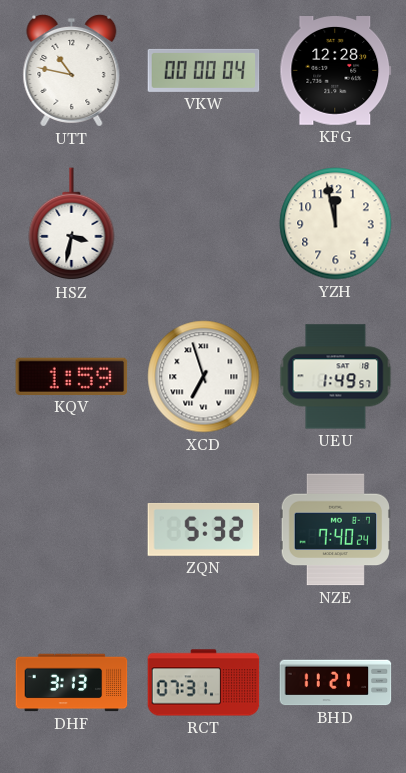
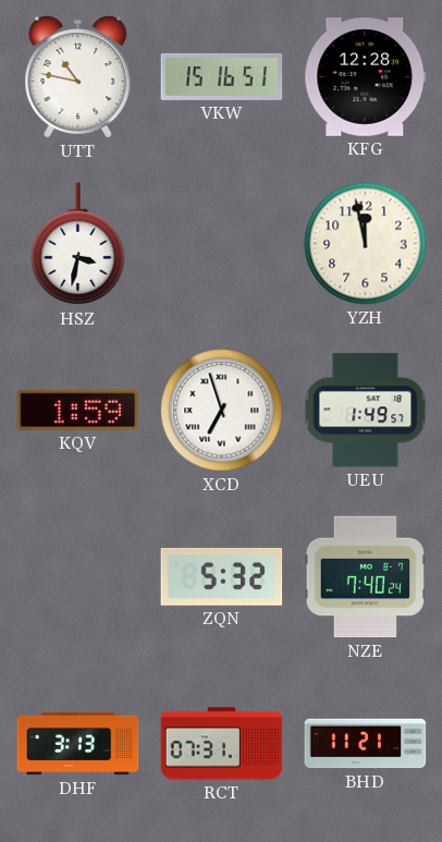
VKW: 00:00 -> 15:16
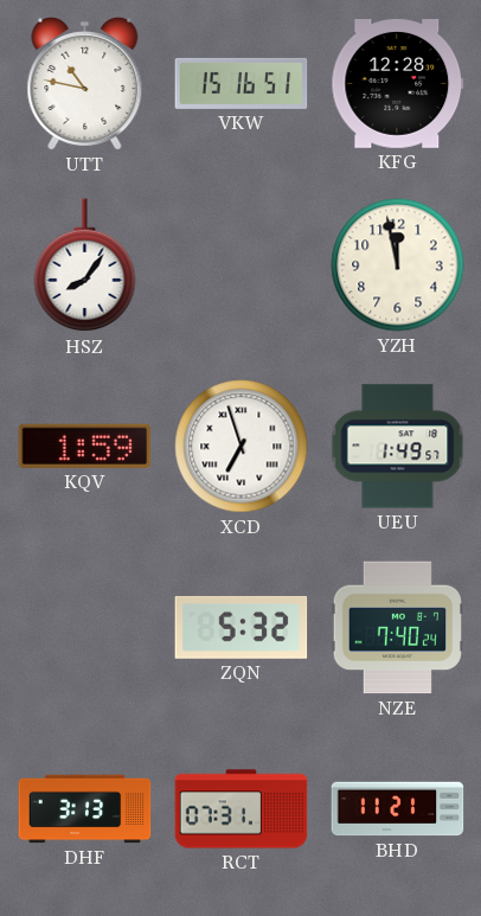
HSZ: 3:32 -> 8:06
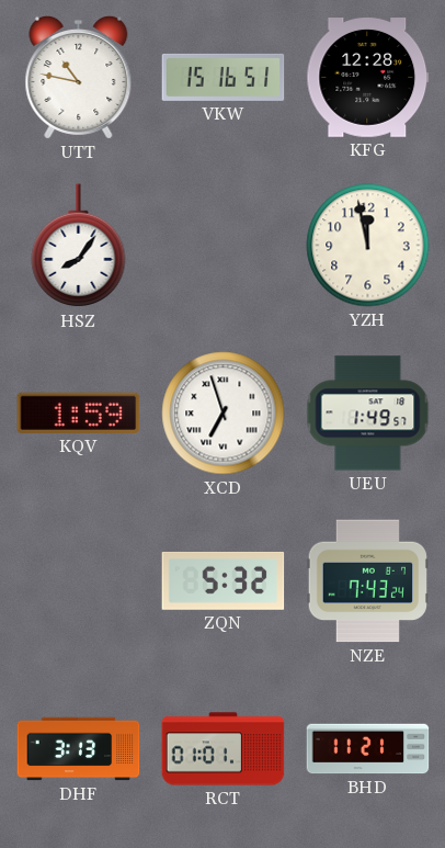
NZE: 7:40 -> 7:43
RCT: 07:31 -> 01:01
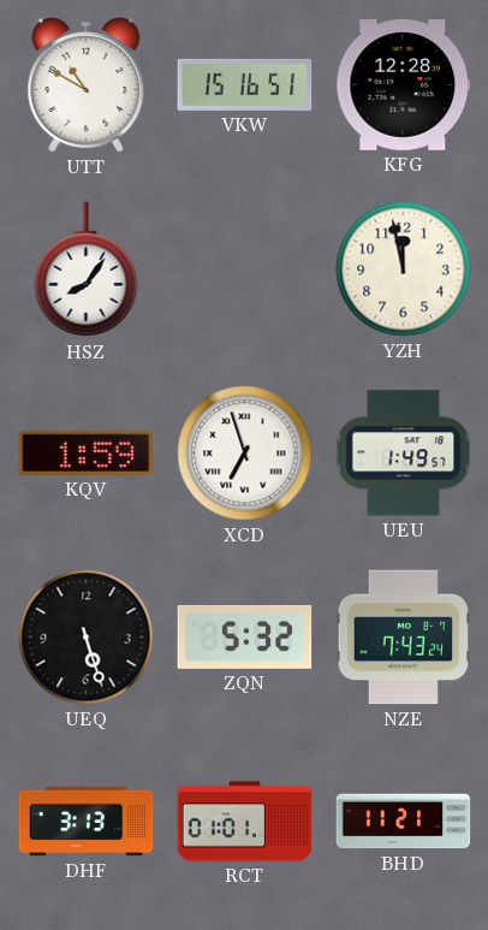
UTT: 10:47 -> 10:50
UEQ: none -> 5:27
